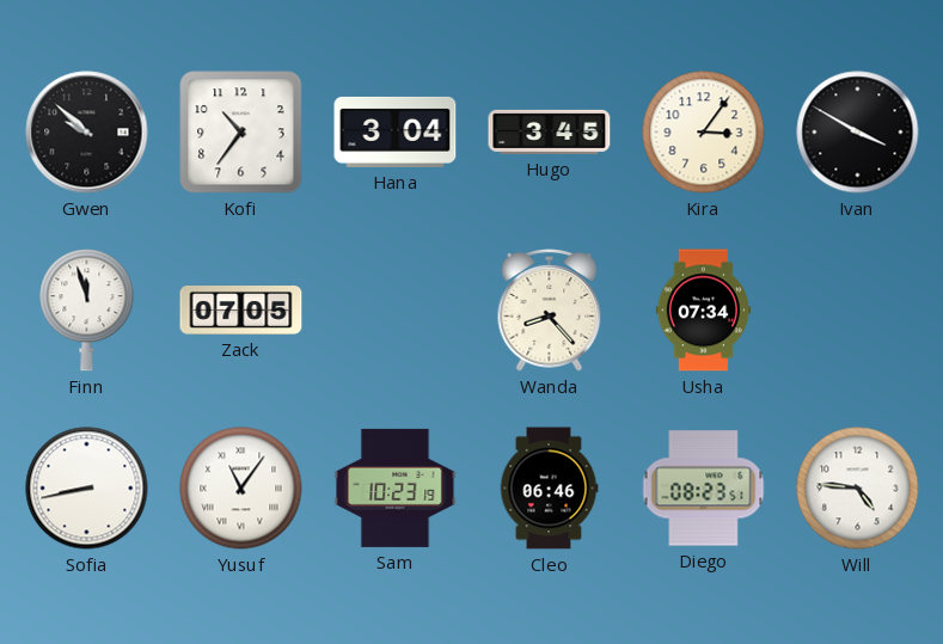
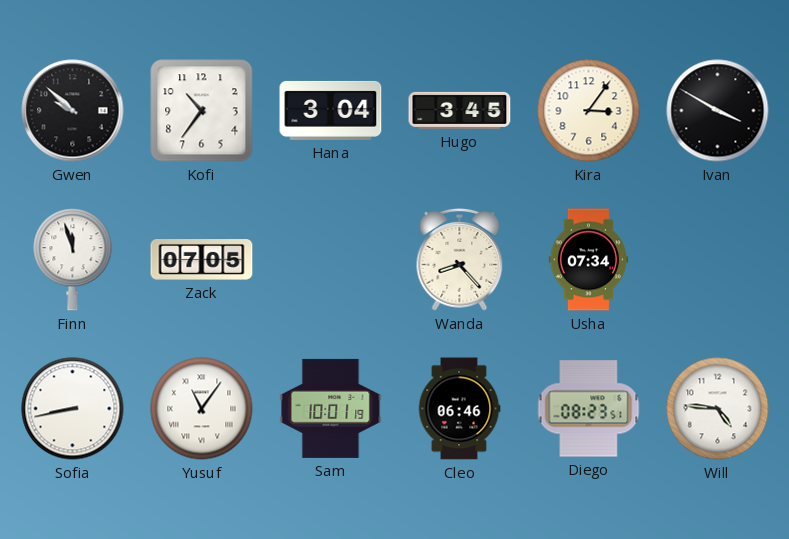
Sam: 10:23 -> 10:01
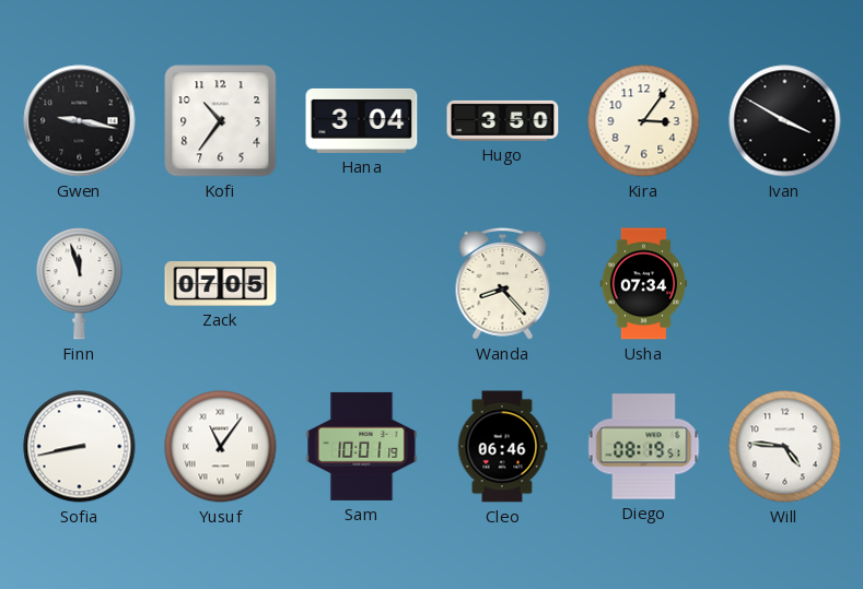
Gwen: 9:52 -> 9:17
Hugo: 3:45 -> 3:50
Diego: 08:23 -> 08:19
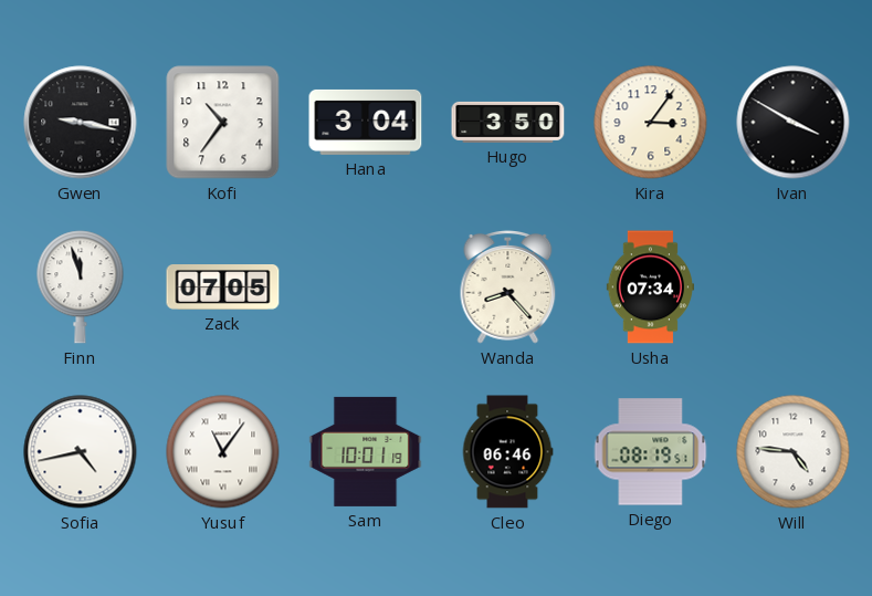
Sofia: 8:43 -> 4:43
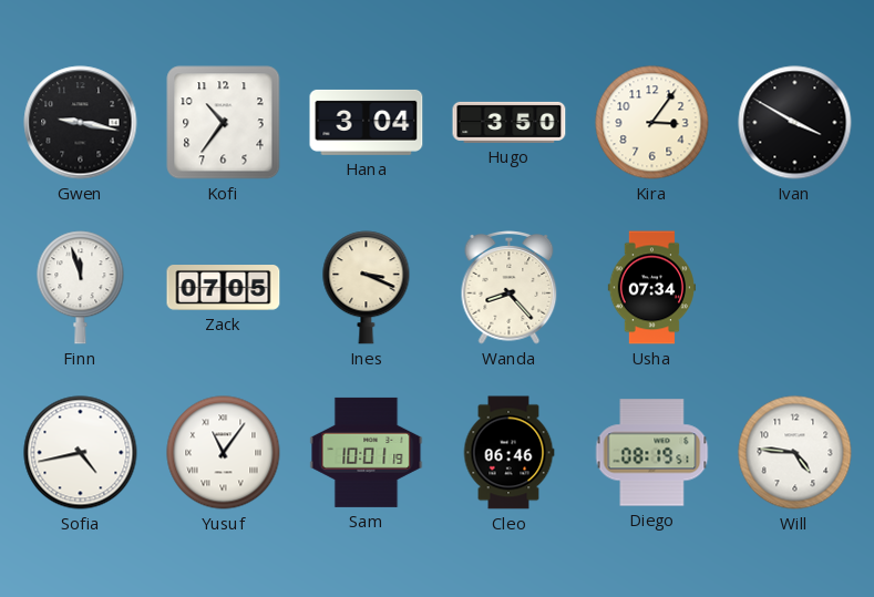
Ines: none -> 3:19
